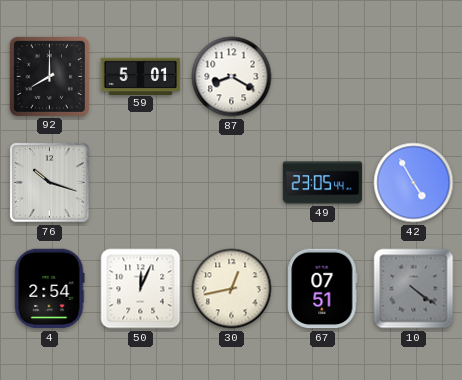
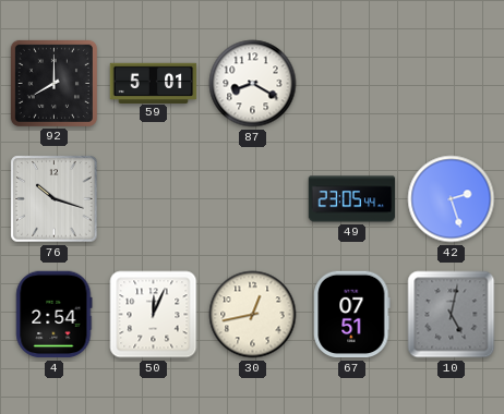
42: 4:55 -> 2:27
10: 4:21 -> 5:02
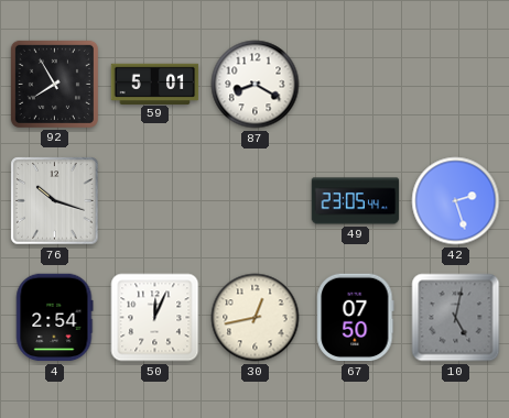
92: 8:00 -> 7:55
67: 07:51 -> 07:50
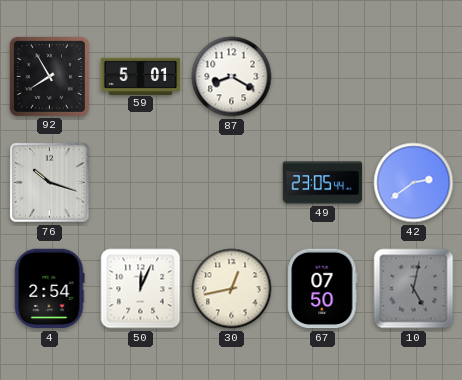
42: 2:27 -> 2:39
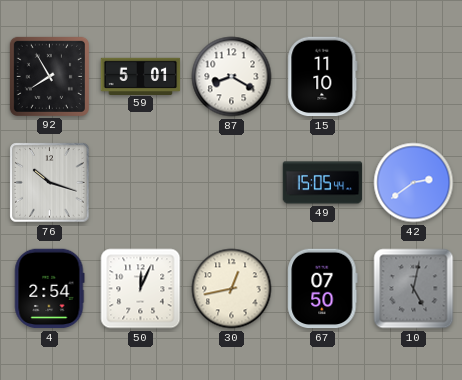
15: none -> 11:10
49: 23:05 -> 15:05
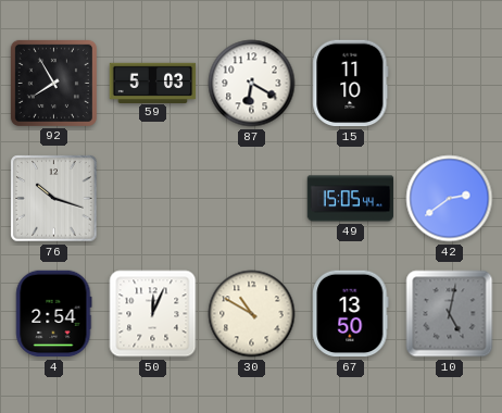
59: 5:01 -> 5:03
87: 8:20 -> 6:20
30: 12:43 -> 10:50
67: 07:50 -> 13:50
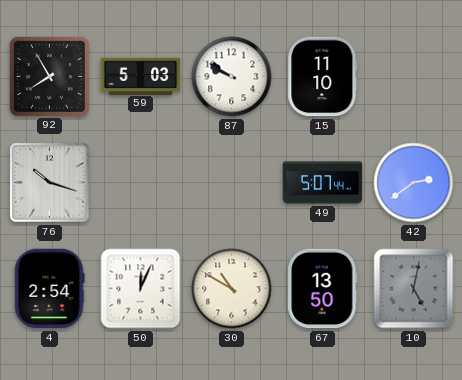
87: 6:20 -> 9:50
49: 15:05 -> 5:07
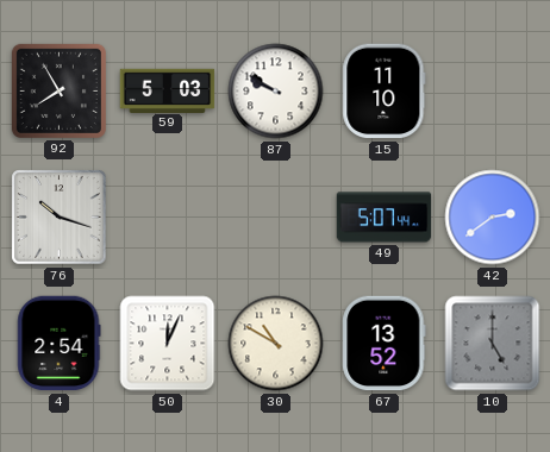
67: 13:50 -> 13:52
10: 5:02 -> 5:00
